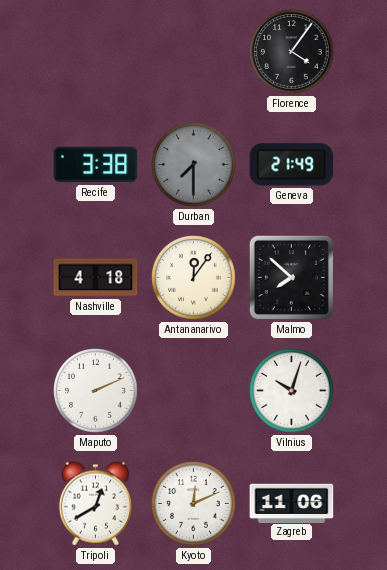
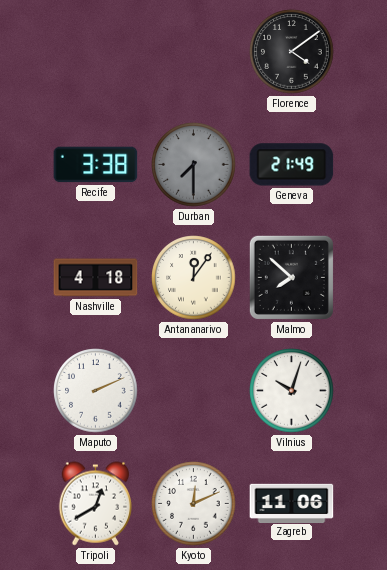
Florence: 4:06 -> 4:09
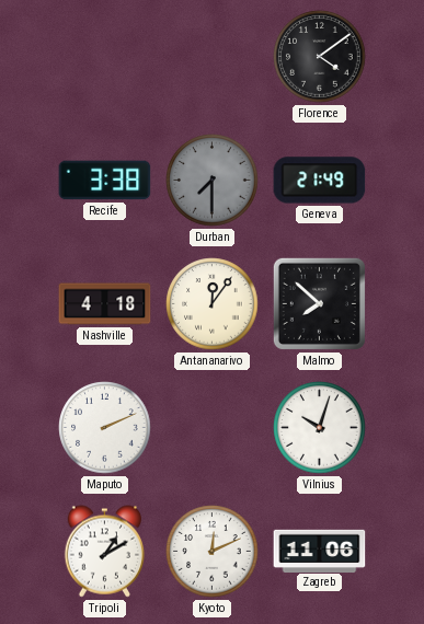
Tripoli: 12:40 -> 1:10
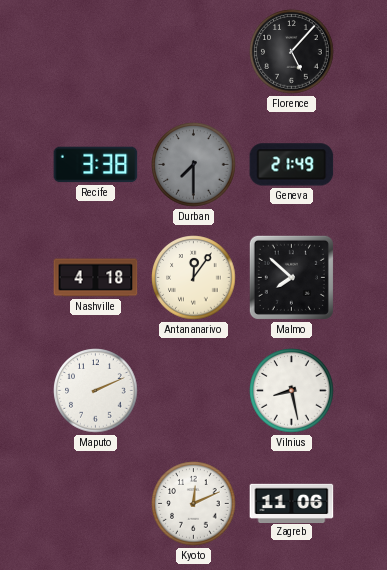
Florence: 4:09 -> 5:07
Vilnius: 10:03 -> 8:28
Tripoli: 1:10 -> none
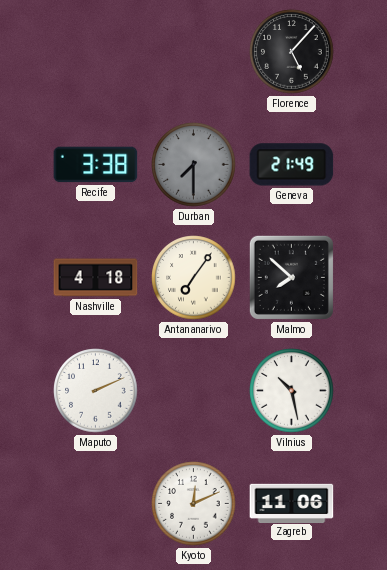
Antananarivo: 12:06 -> 7:06
Vilnius: 8:28 -> 10:28
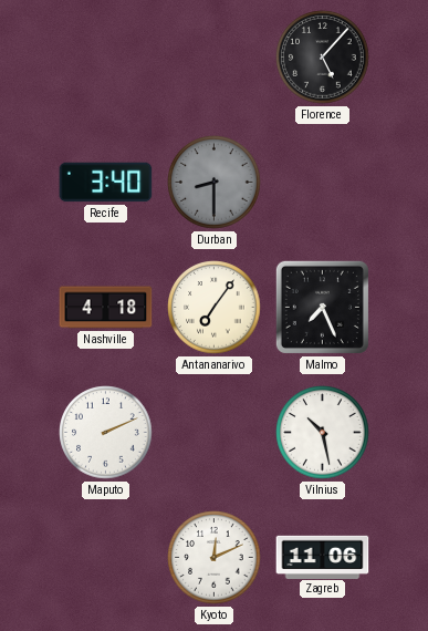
Recife: 3:38 -> 3:40
Durban: 7:30 -> 8:30
Geneva: 21:49 -> none
Malmo: 7:52 -> 7:26
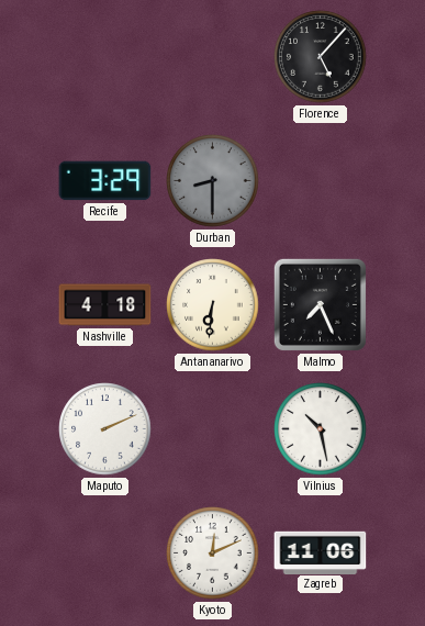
Recife: 3:40 -> 3:29
Antananarivo: 7:06 -> 6:31
